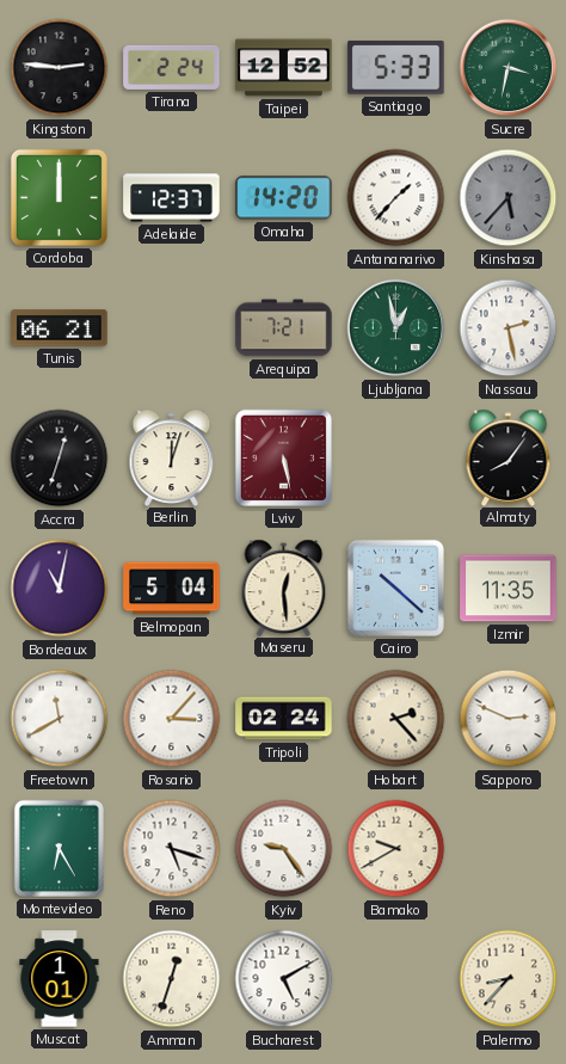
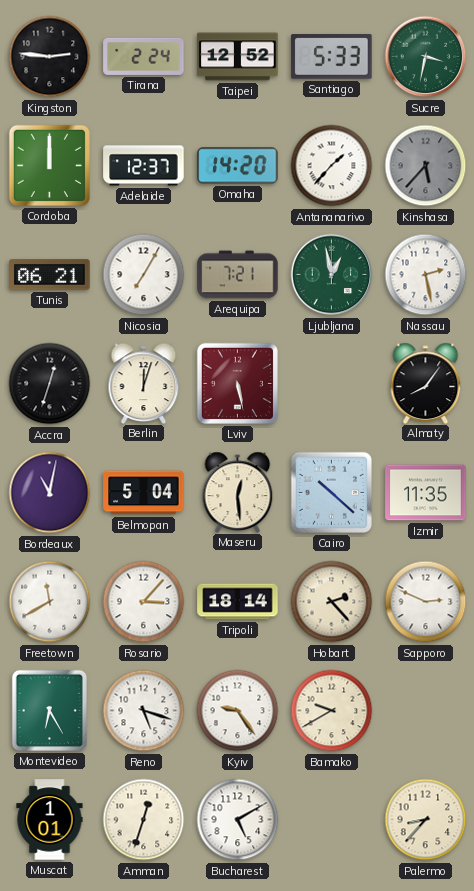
Nicosia: none -> 7:05
Tripoli: 02:24 -> 18:14
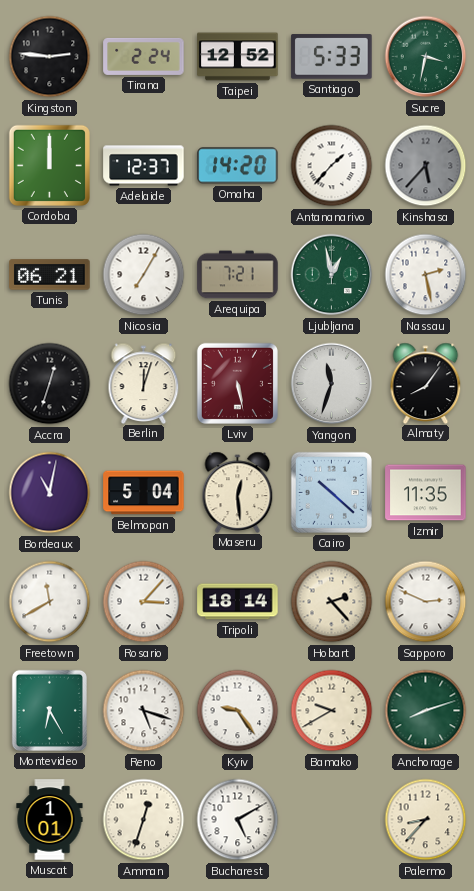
Yangon: none -> 11:33
Anchorage: none -> 8:12
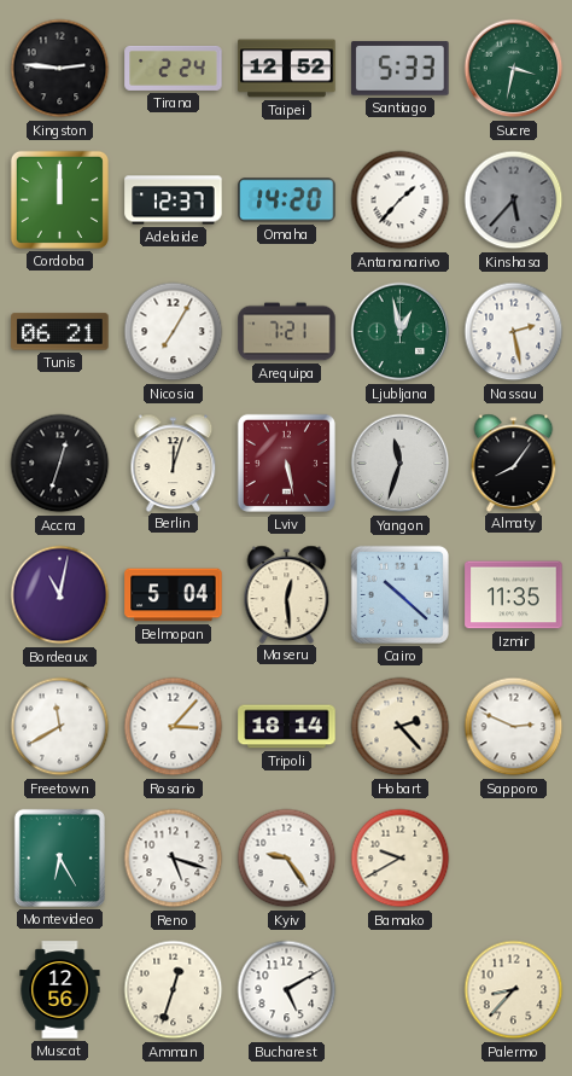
Anchorage: 8:12 -> none
Muscat: 1:01 -> 12:56
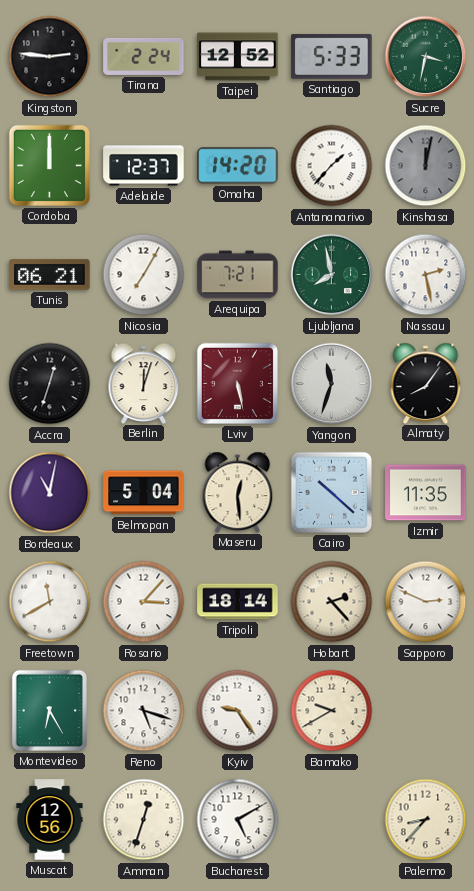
Kinshasa: 5:37 -> 12:02
Ljubljana: 12:58 -> 7:58
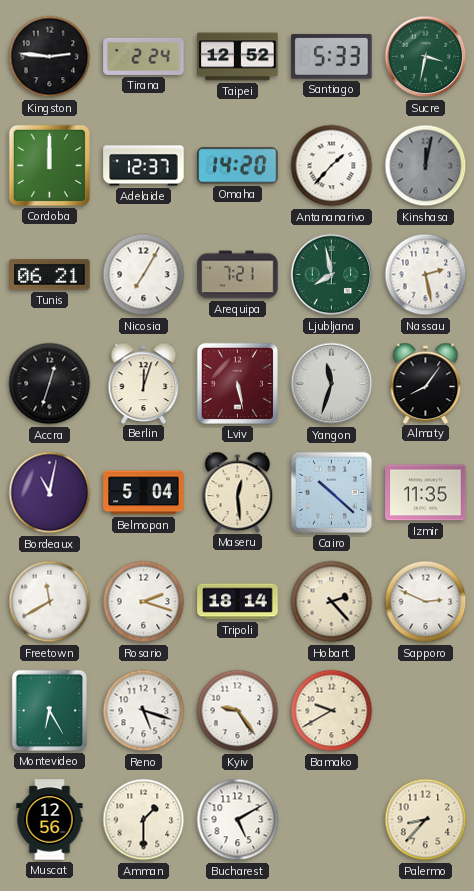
Rosario: 3:07 -> 2:18
Amman: 12:33 -> 1:30
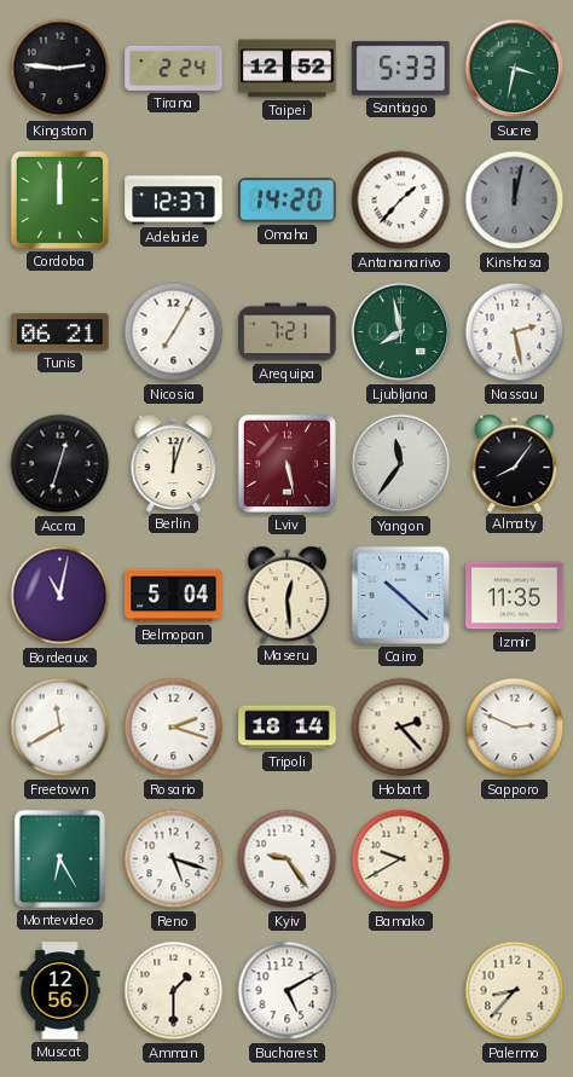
Yangon: 11:33 -> 11:36
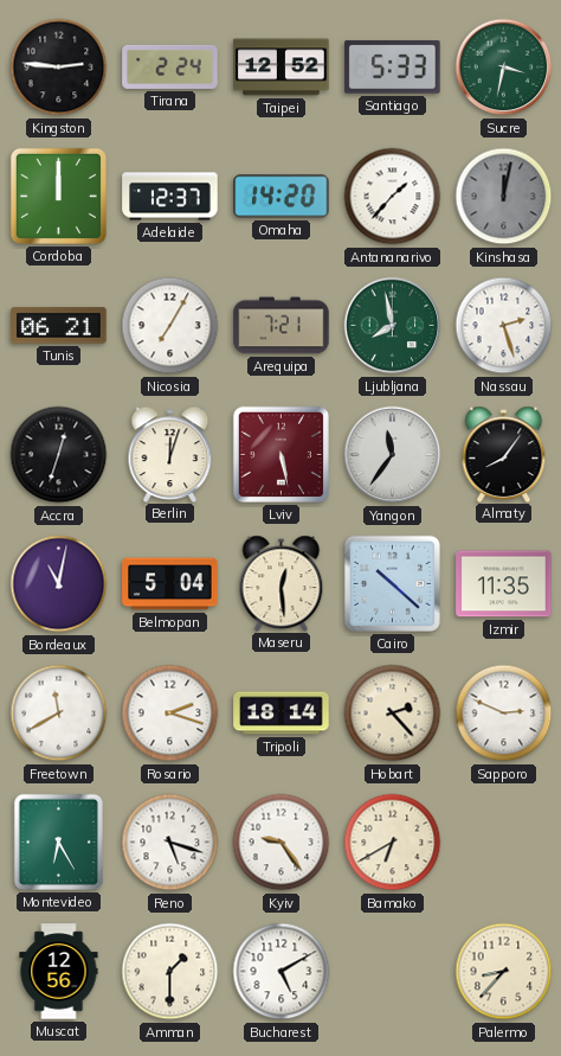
Nassau: 2:28 -> 2:27
Bamako: 9:40 -> 6:40
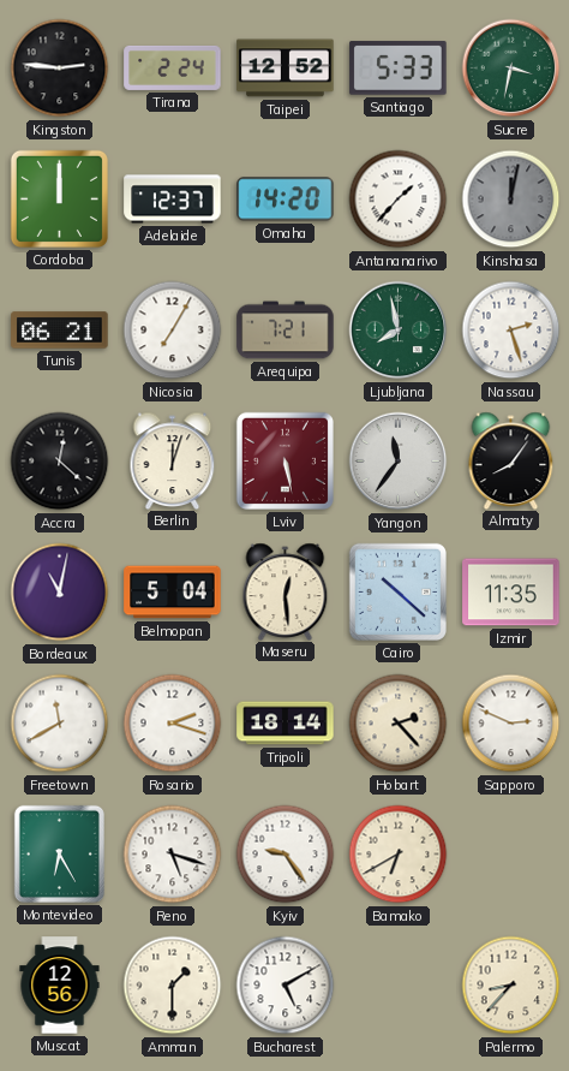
Accra: 12:33 -> 12:22
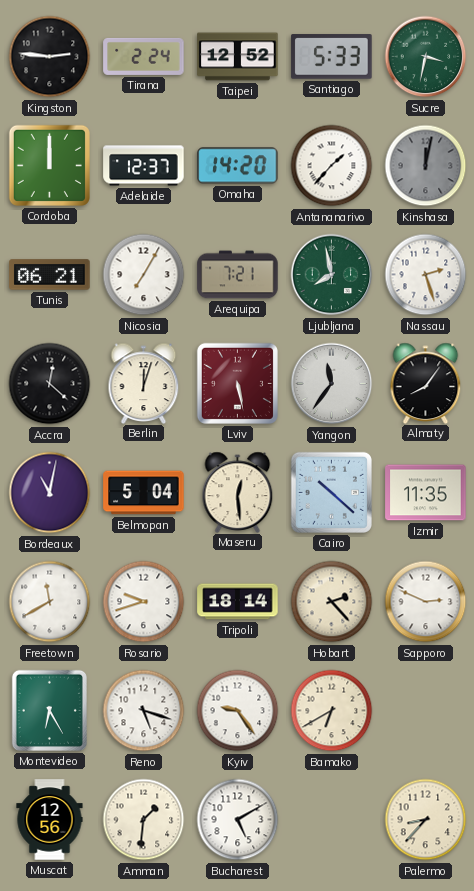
Rosario: 2:18 -> 9:42
Amman: 1:30 -> 1:31
